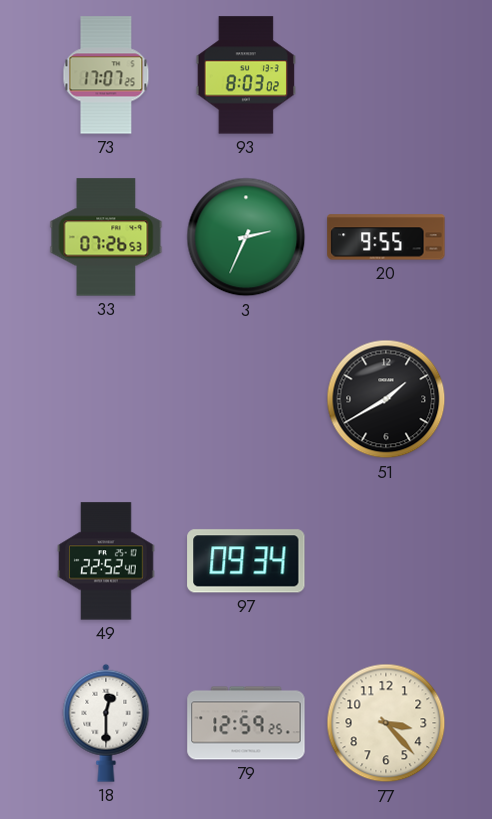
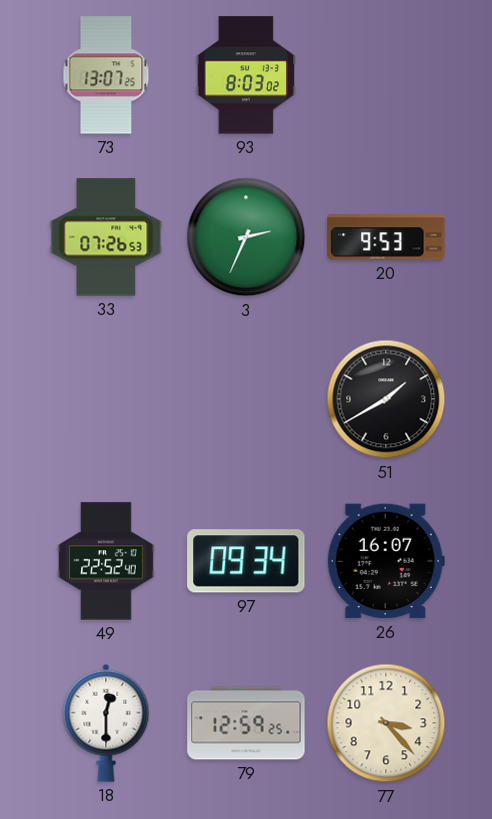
73: 17:07 -> 13:07
20: 9:55 -> 9:53
26: none -> 16:07
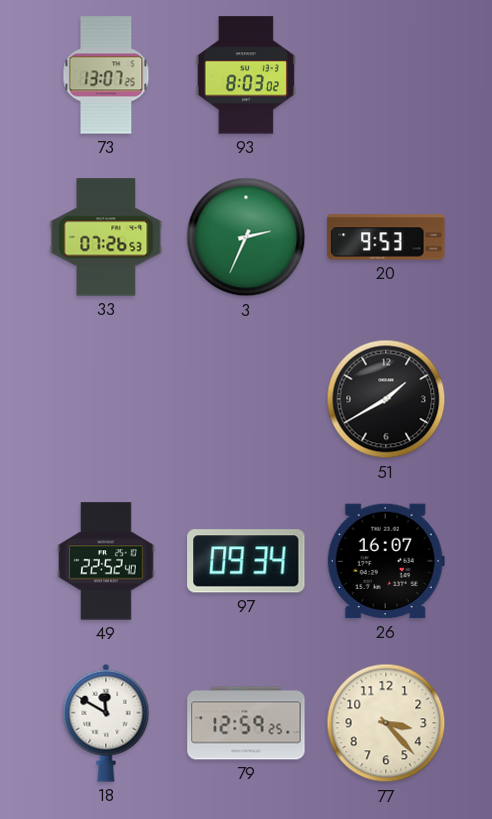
18: 12:30 -> 11:50
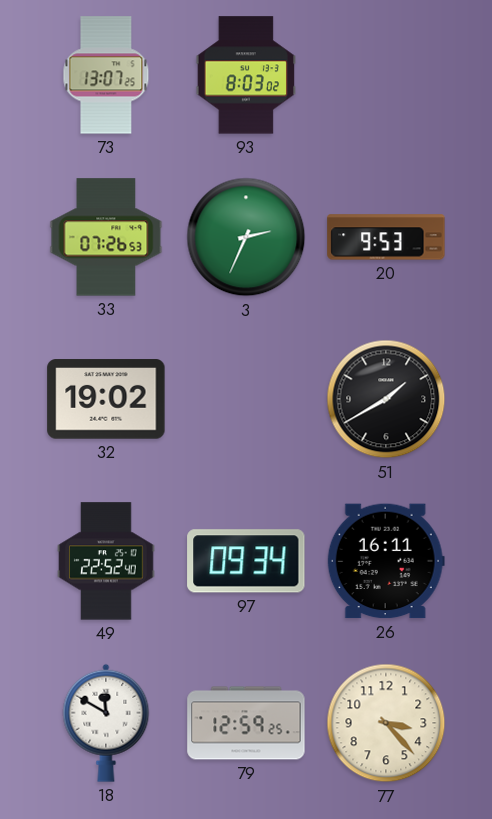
32: none -> 19:02
26: 16:07 -> 16:11
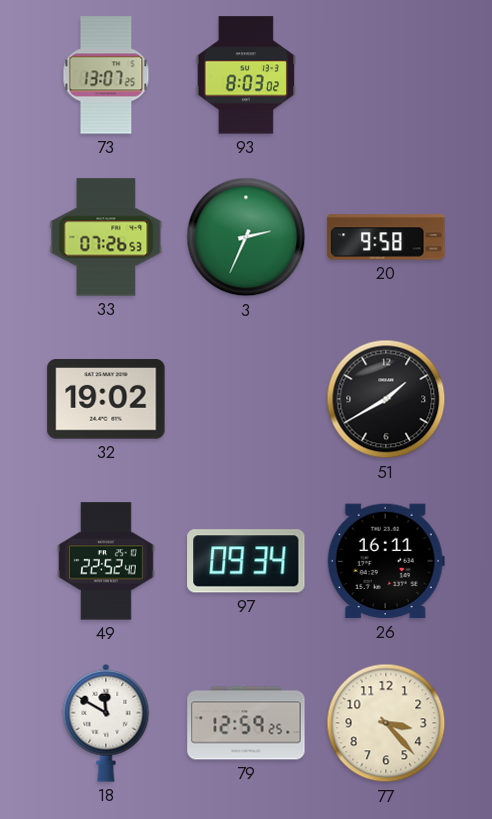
20: 9:53 -> 9:58
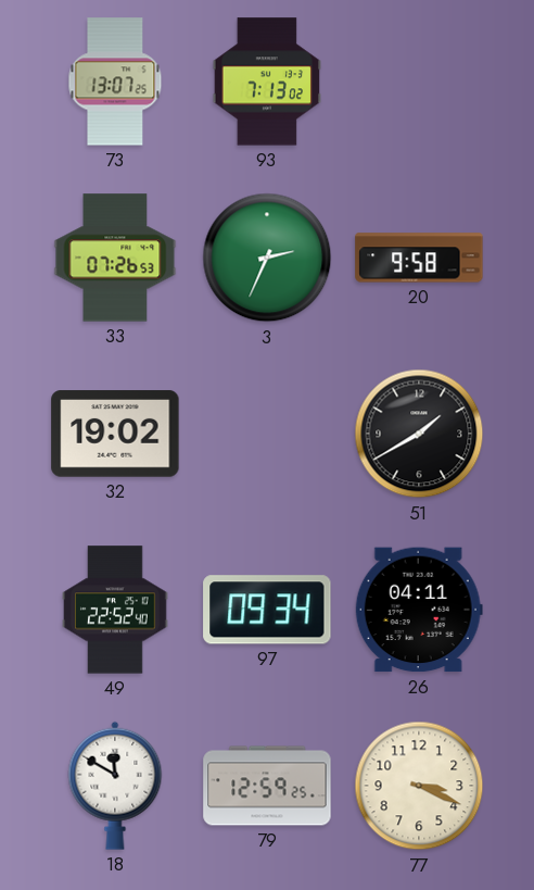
93: 8:03 -> 7:13
26: 16:11 -> 04:11
77: 3:23 -> 3:19
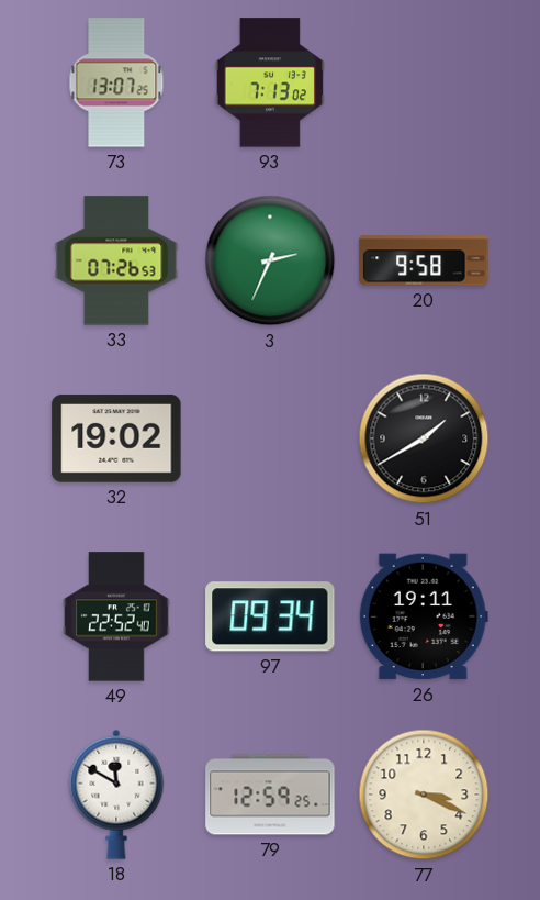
26: 04:11 -> 19:11
